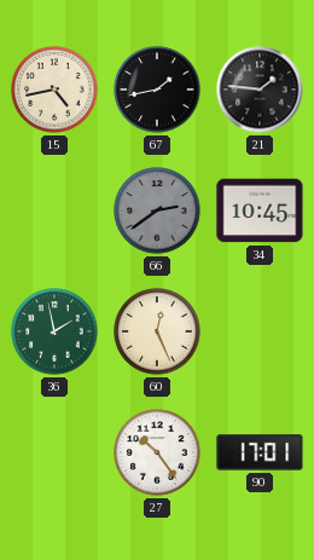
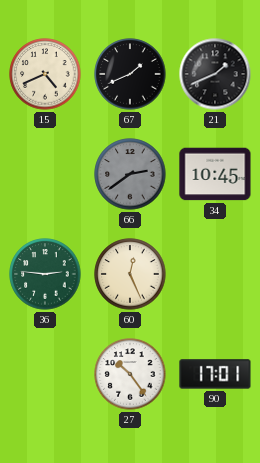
15: 4:43 -> 4:41
67: 1:43 -> 1:41
21: 1:46 -> 1:41
36: 1:58 -> 2:46
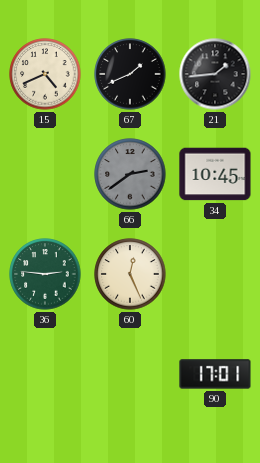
21: 1:41 -> 1:44
27: 10:24 -> none
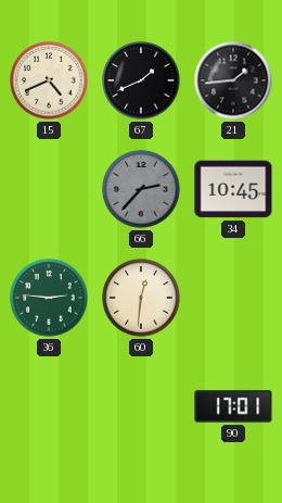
66: 2:39 -> 2:37
60: 12:26 -> 12:31
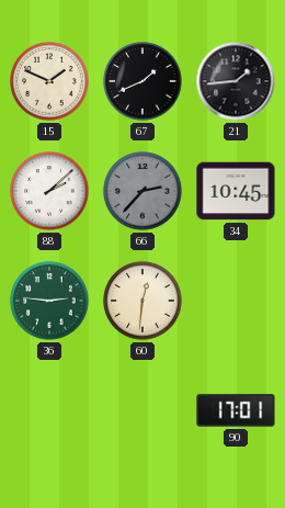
15: 4:41 -> 1:49
88: none -> 2:08
